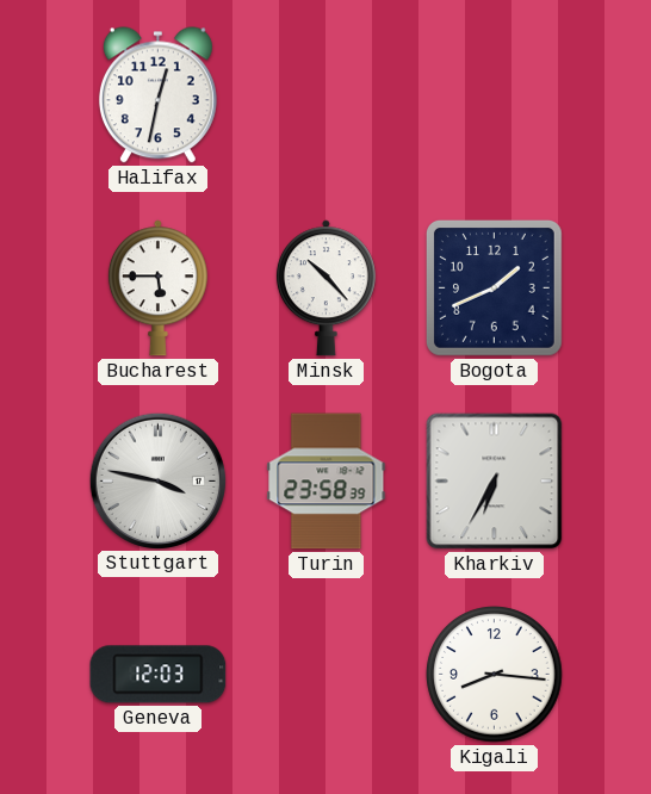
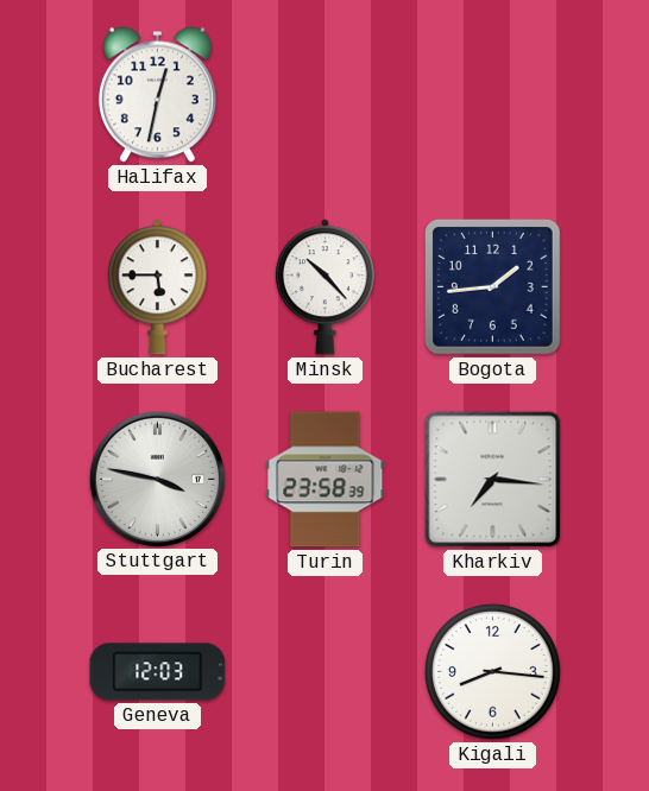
Bogota: 1:41 -> 1:44
Kharkiv: 6:35 -> 7:16
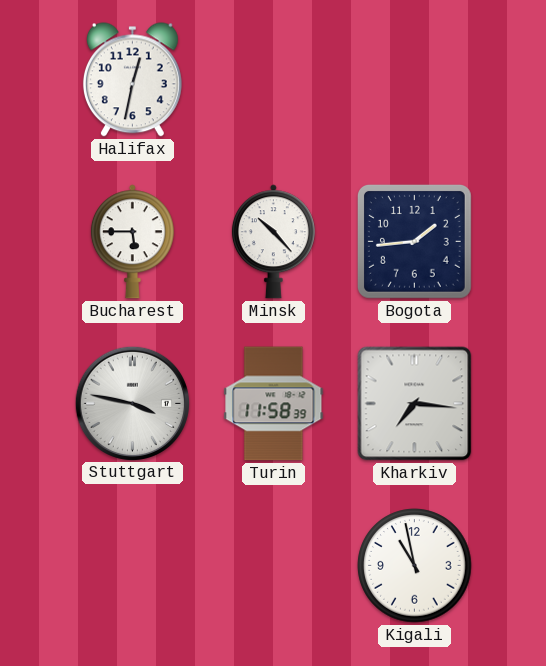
Turin: 23:58 -> 11:58
Geneva: 12:03 -> none
Kigali: 8:16 -> 10:58
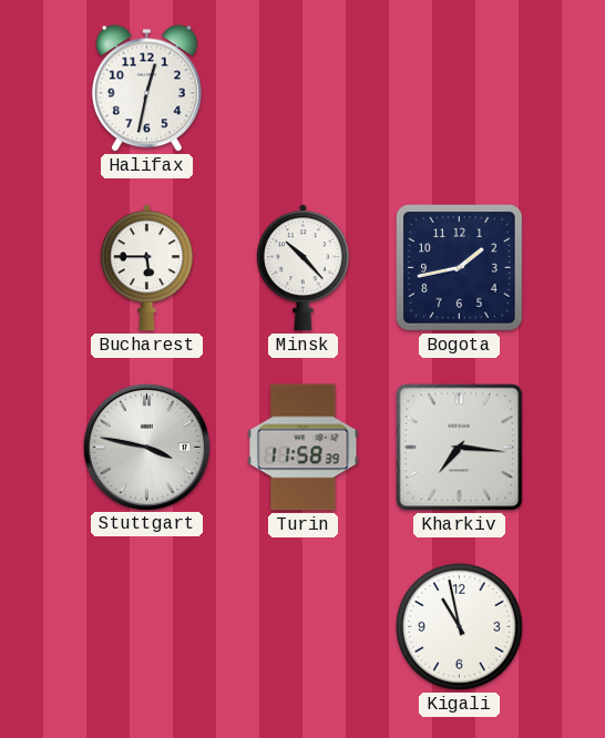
Bogota: 1:44 -> 1:43
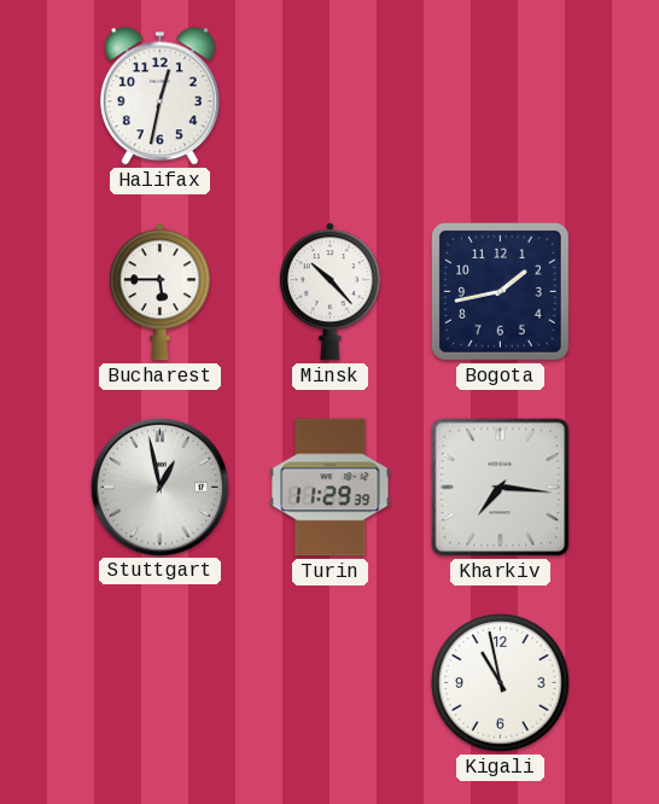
Stuttgart: 3:47 -> 12:58
Turin: 11:58 -> 11:29
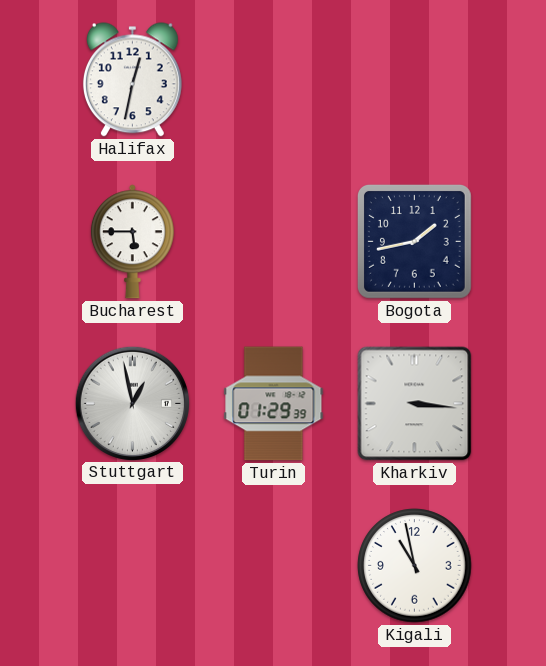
Minsk: 10:23 -> none
Turin: 11:29 -> 01:29
Kharkiv: 7:16 -> 3:16
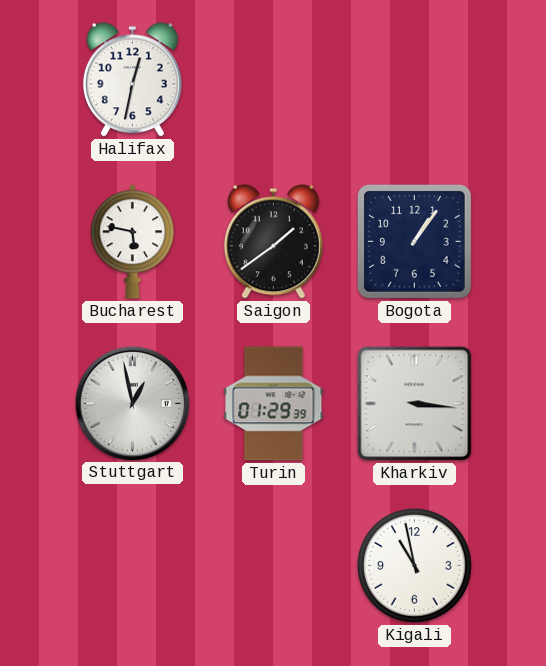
Bucharest: 5:45 -> 5:47
Saigon: none -> 1:39
Bogota: 1:43 -> 1:06
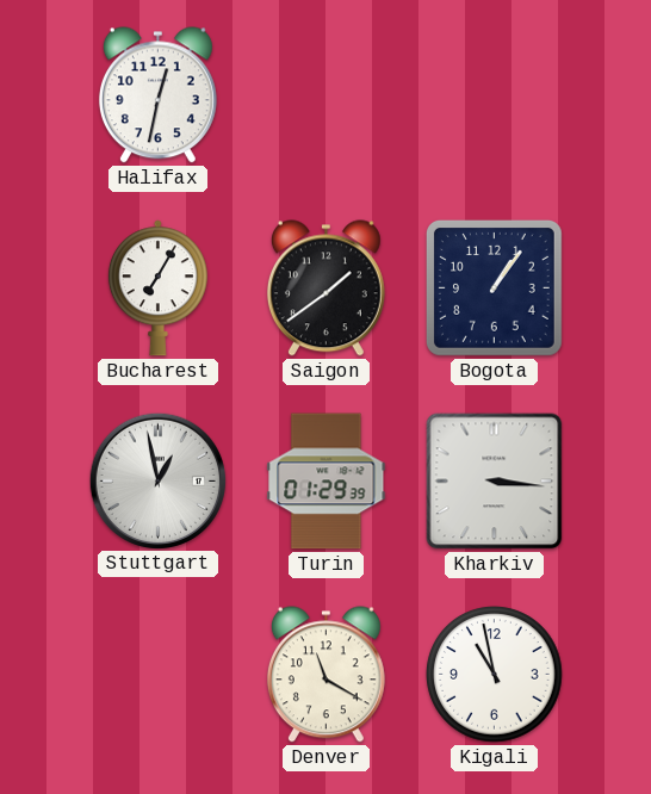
Bucharest: 5:47 -> 7:05
Denver: none -> 11:20
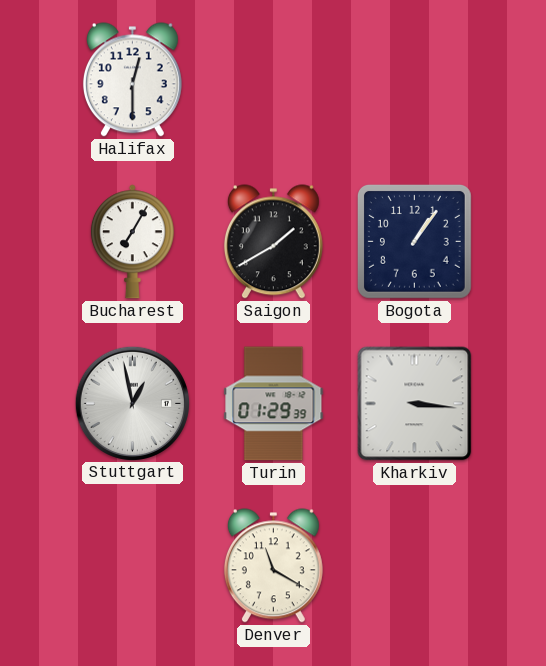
Halifax: 12:32 -> 12:30
Saigon: 1:39 -> 1:40
Kigali: 10:58 -> none
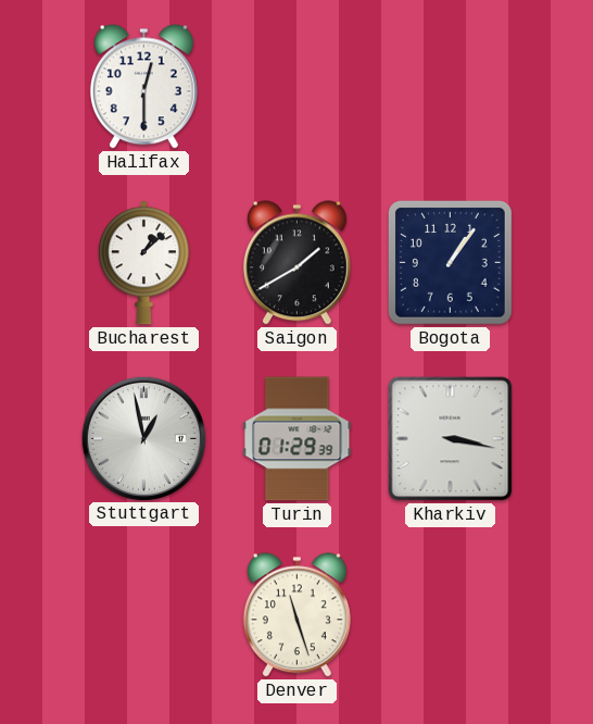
Bucharest: 7:05 -> 1:08
Kharkiv: 3:16 -> 3:17
Denver: 11:20 -> 11:27
